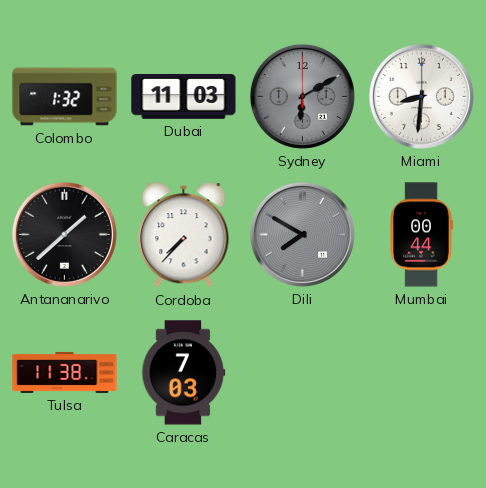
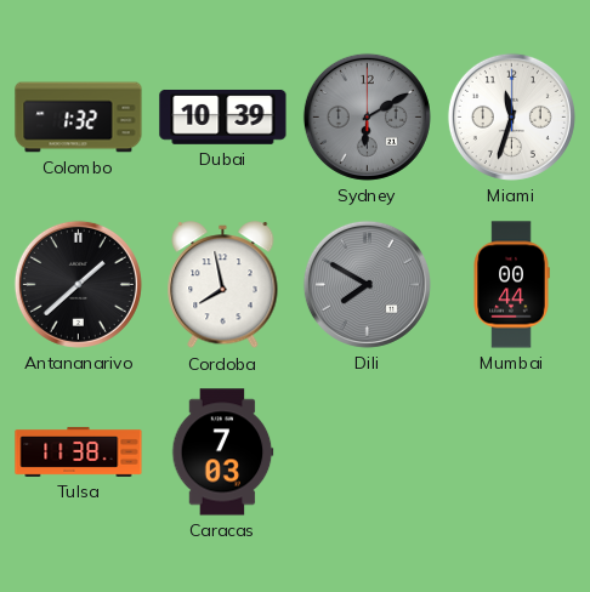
Dubai: 11:03 -> 10:39
Miami: 8:31 -> 11:33
Cordoba: 7:37 -> 7:58
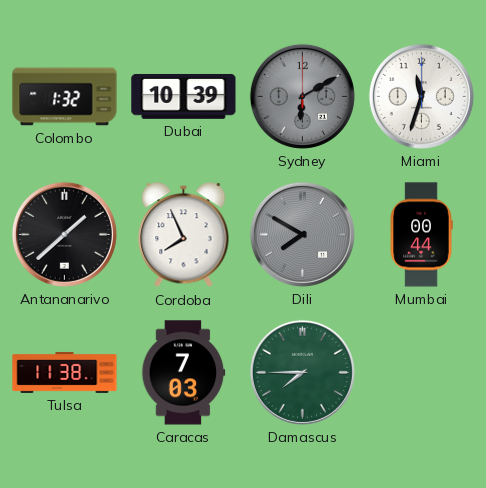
Cordoba: 7:58 -> 7:56
Damascus: none -> 7:45
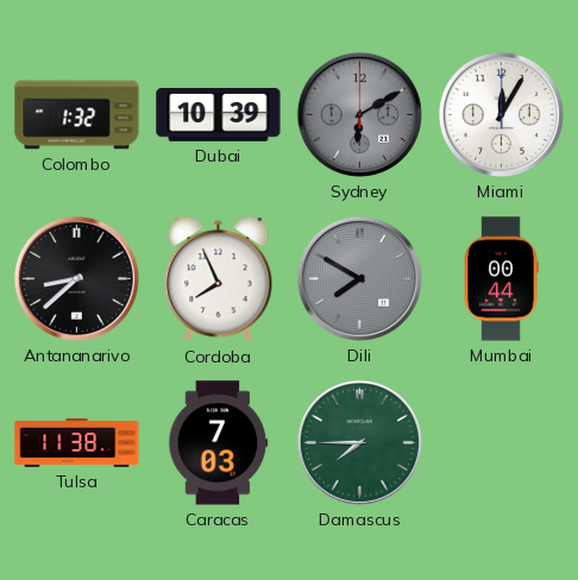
Miami: 11:33 -> 12:05
Antananarivo: 1:38 -> 8:38
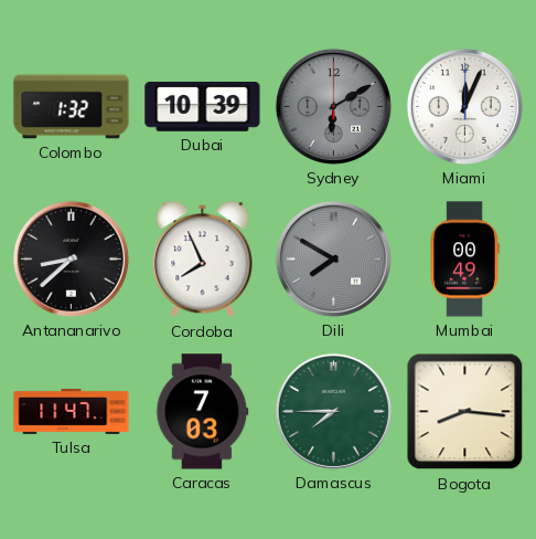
Miami: 12:05 -> 12:04
Mumbai: 00:44 -> 00:49
Tulsa: 11:38 -> 11:47
Bogota: none -> 8:16
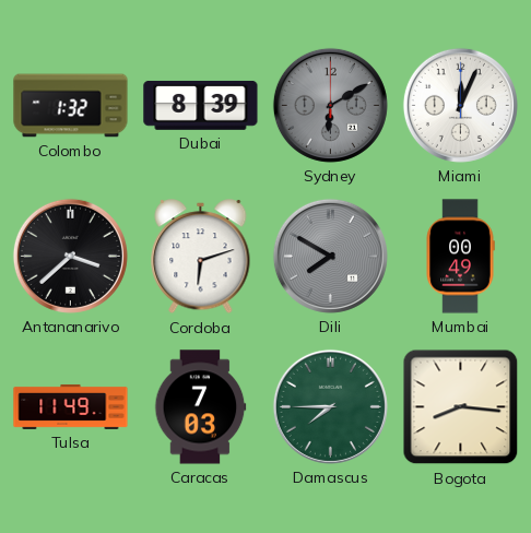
Dubai: 10:39 -> 8:39
Antananarivo: 8:38 -> 3:38
Cordoba: 7:56 -> 6:12
Tulsa: 11:47 -> 11:49
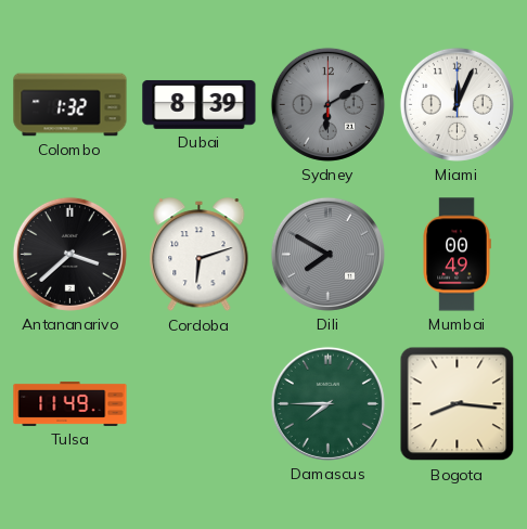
Caracas: 7:03 -> none
